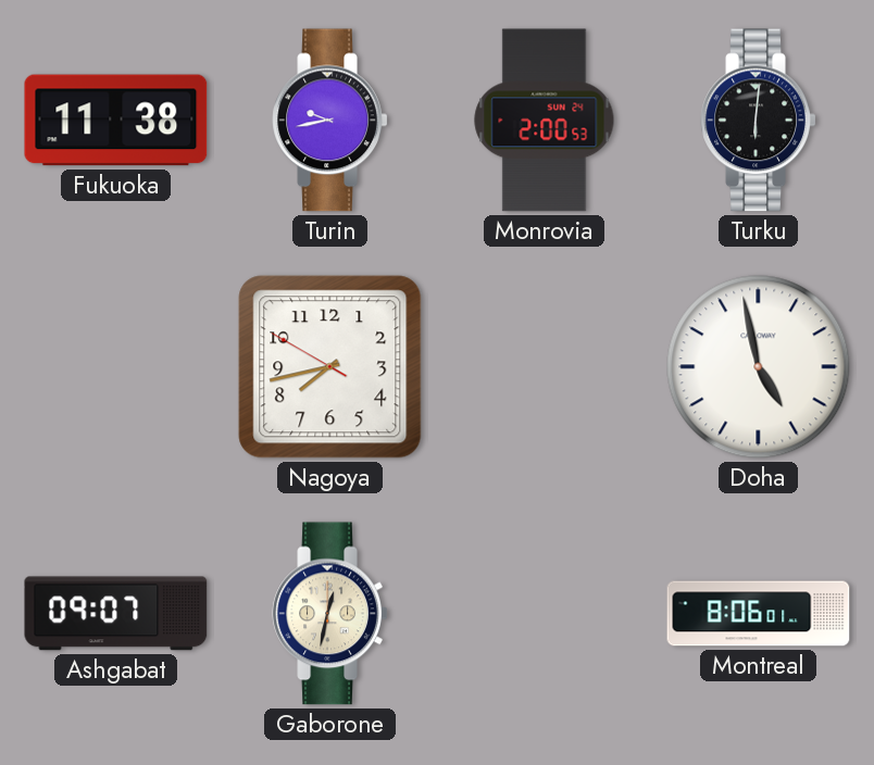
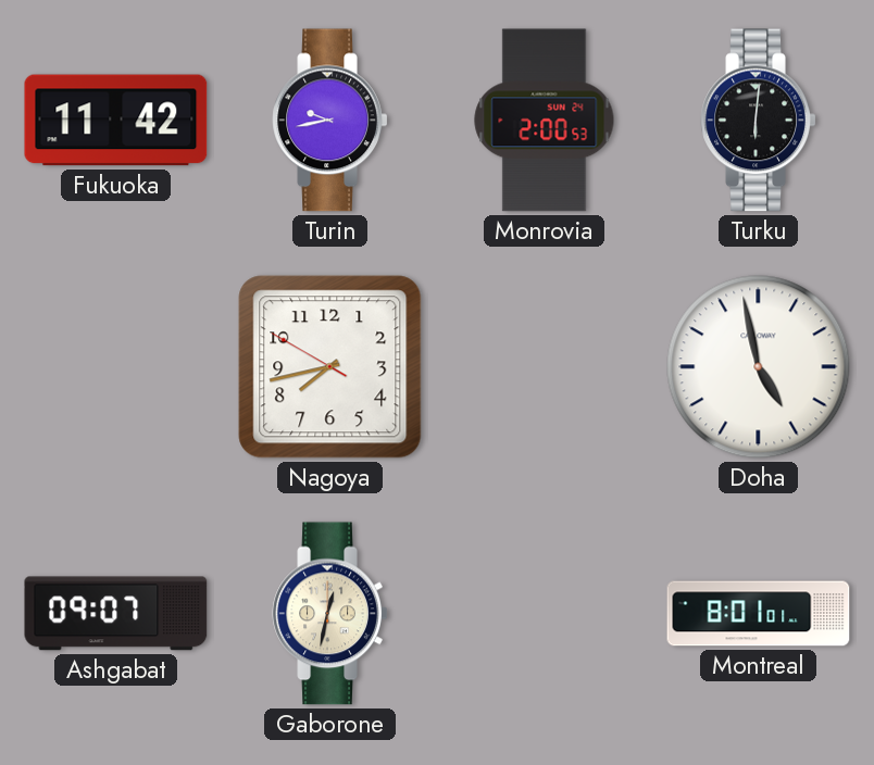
Fukuoka: 11:38 -> 11:42
Montreal: 8:06 -> 8:01
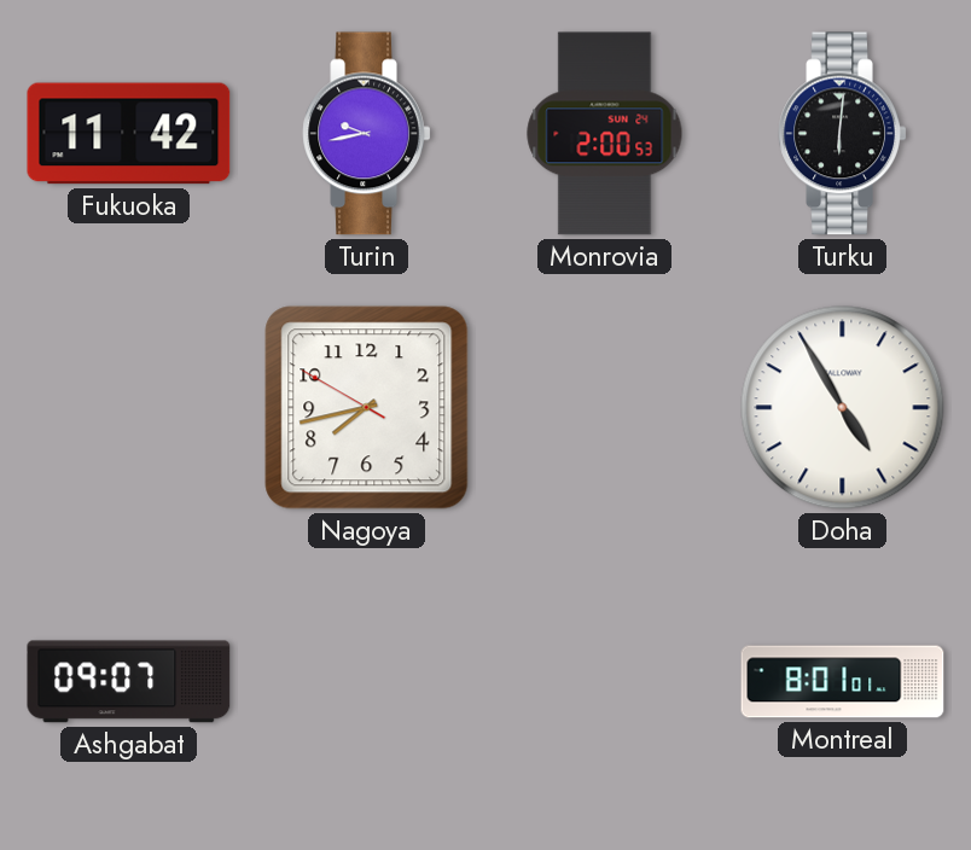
Doha: 4:58 -> 4:55
Gaborone: 12:32 -> none
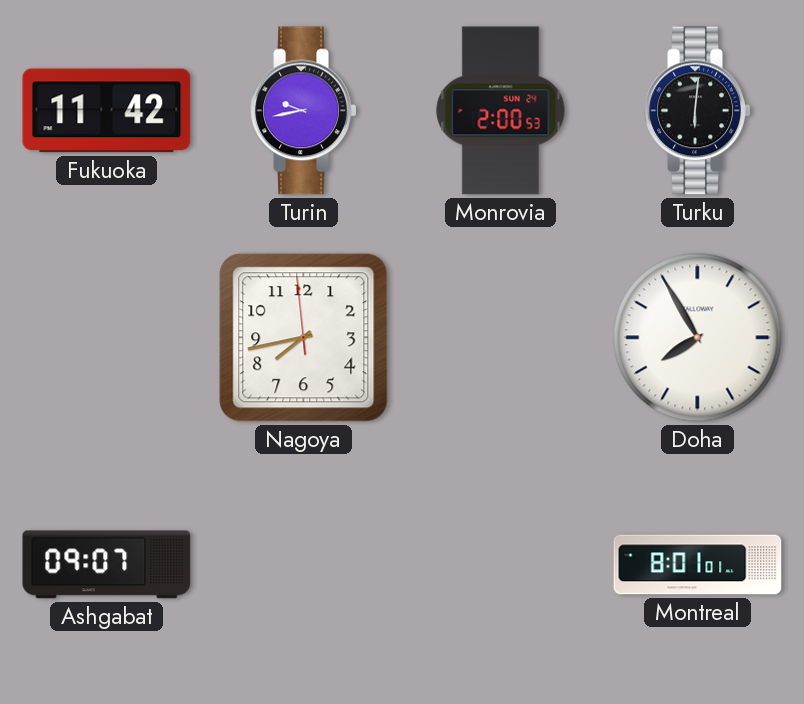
Nagoya: 7:42:50 -> 7:42:59
Doha: 4:55 -> 7:55
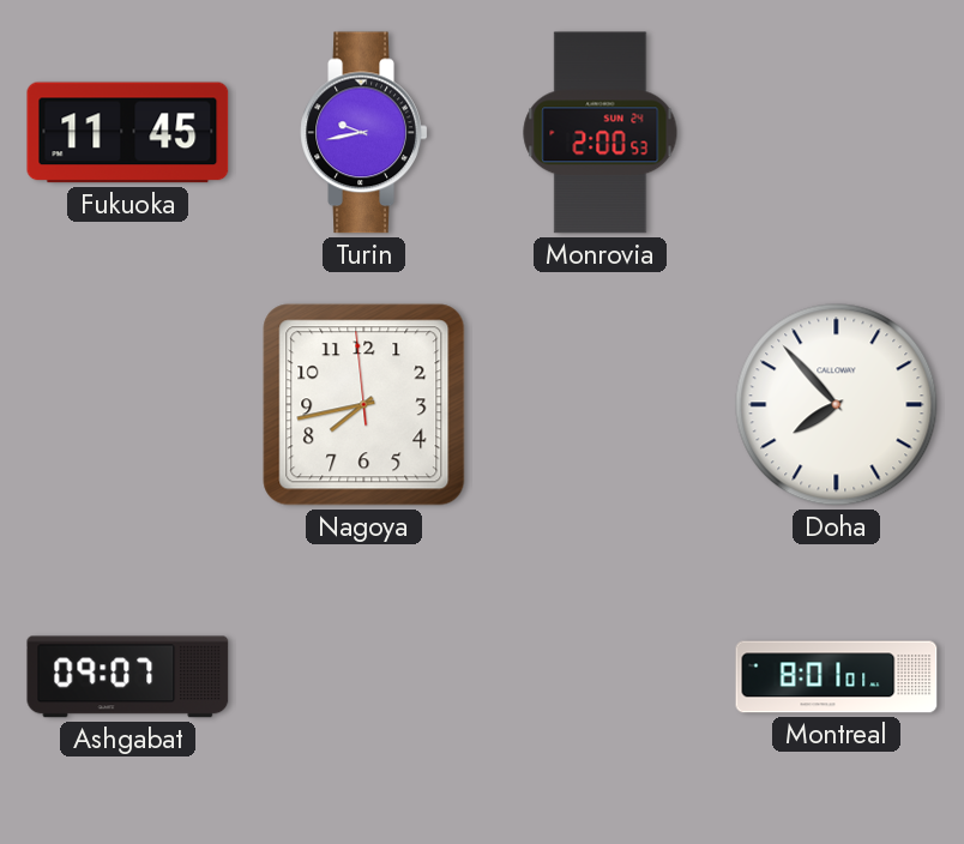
Fukuoka: 11:42 -> 11:45
Turku: 6:01 -> none
Doha: 7:55 -> 7:53
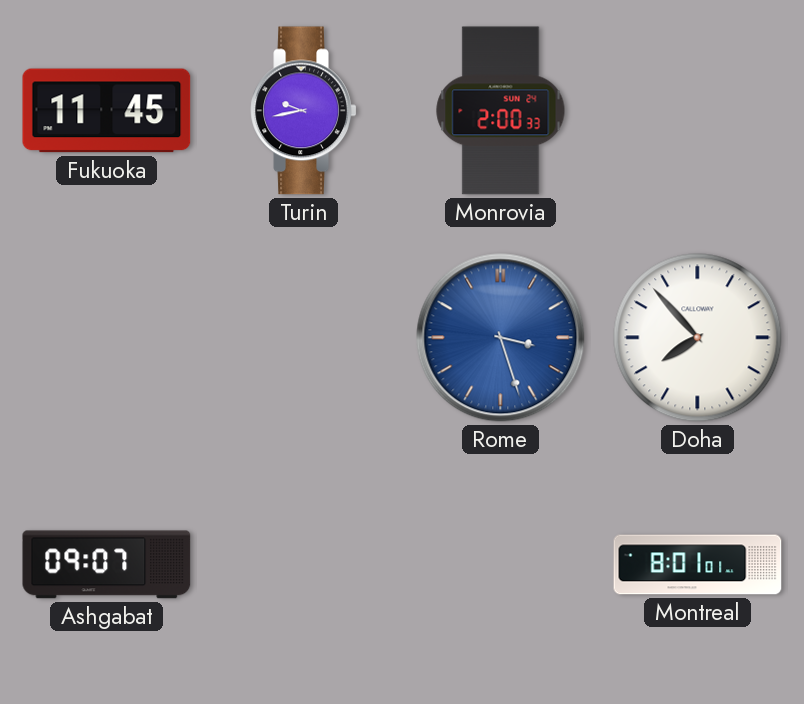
Monrovia: 2:00:53 -> 2:00:33
Nagoya: 7:42 -> none
Rome: none -> 3:27
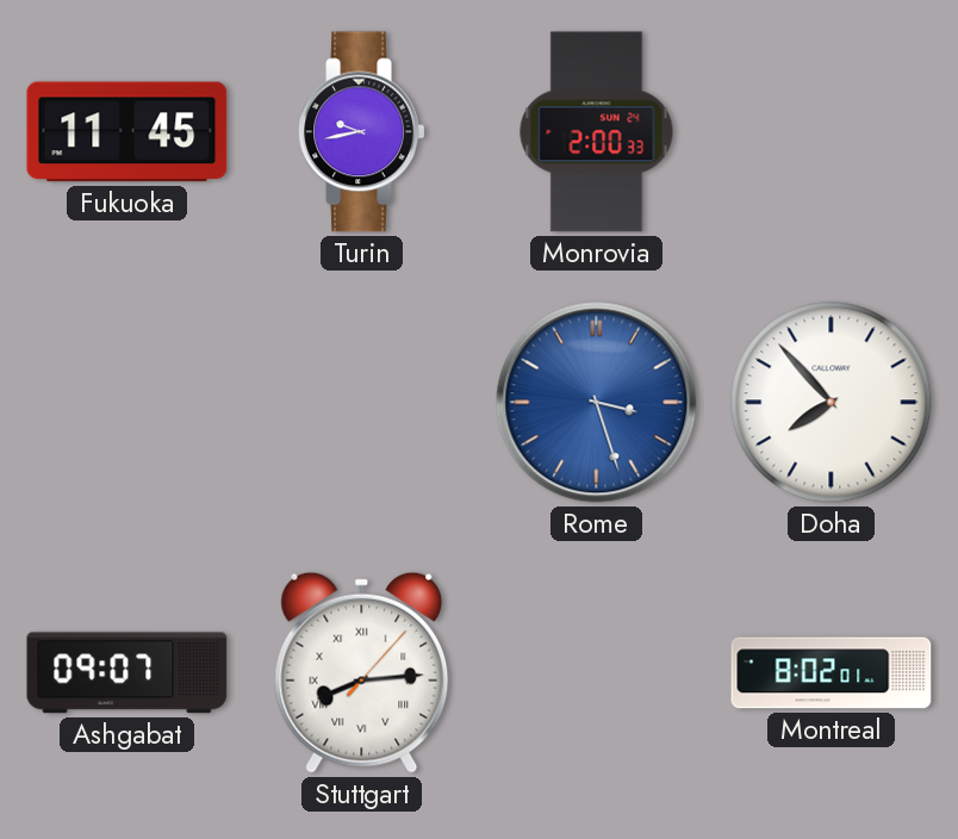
Stuttgart: none -> 8:14
Montreal: 8:01 -> 8:02
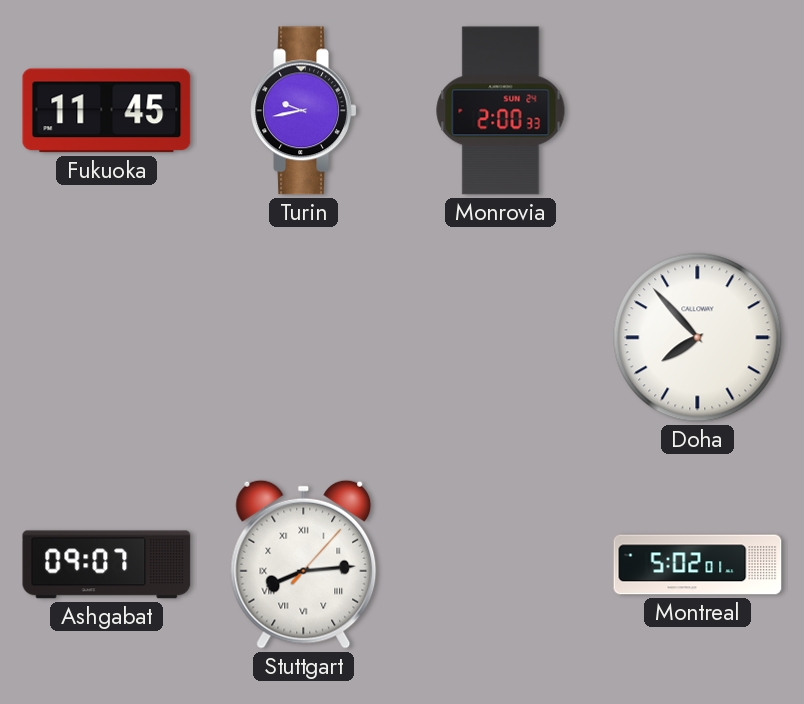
Rome: 3:27 -> none
Montreal: 8:02 -> 5:02
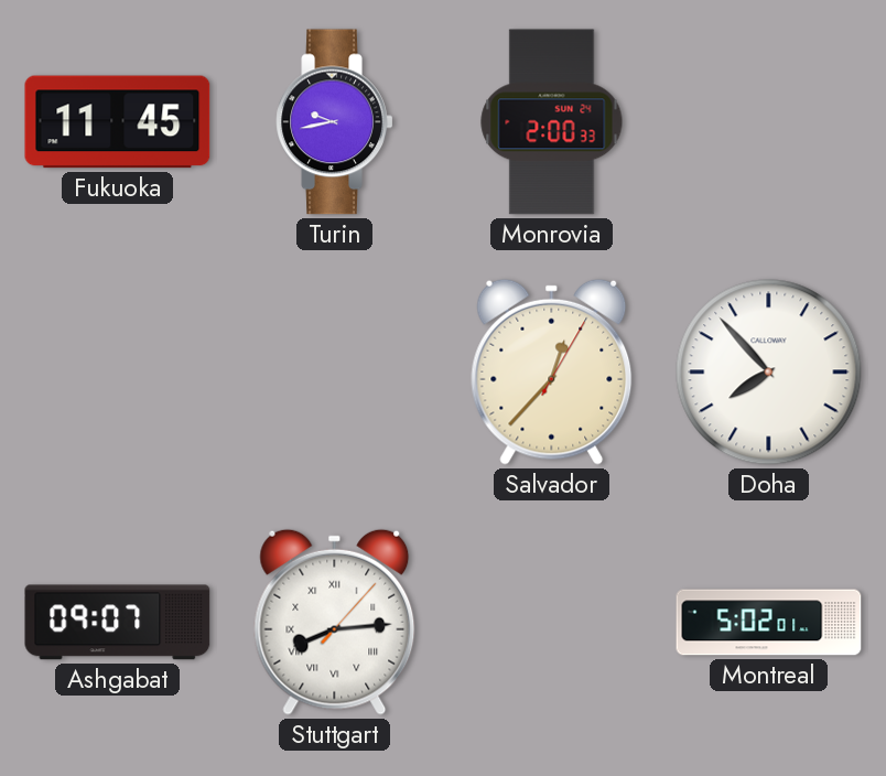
Salvador: none -> 12:37
